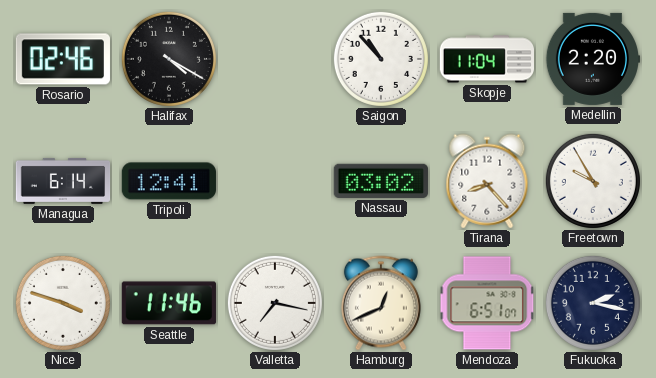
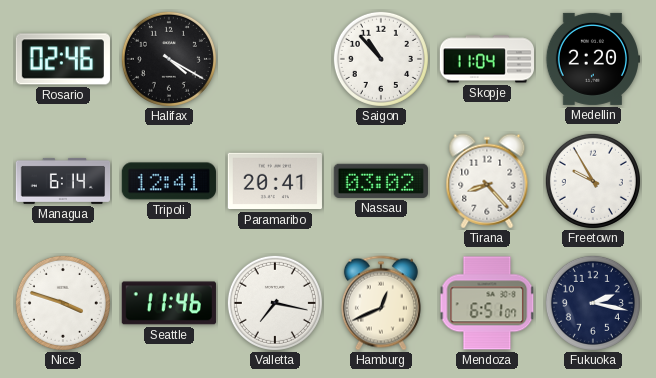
Paramaribo: none -> 20:41
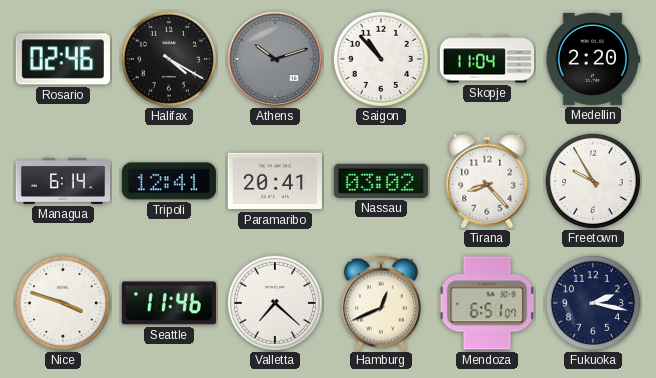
Athens: none -> 10:12
Valletta: 7:17 -> 7:22
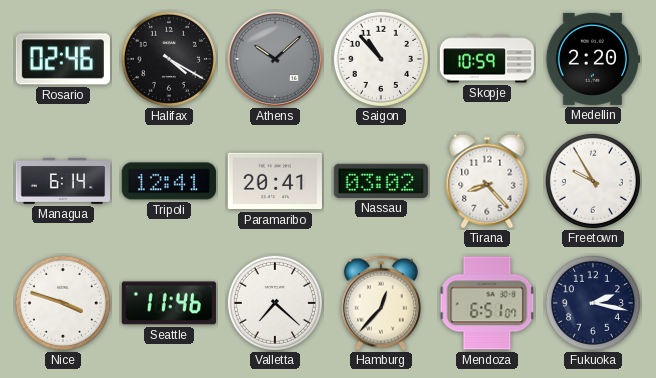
Athens: 10:12 -> 10:08
Skopje: 11:04 -> 10:59
Hamburg: 12:41 -> 12:37
